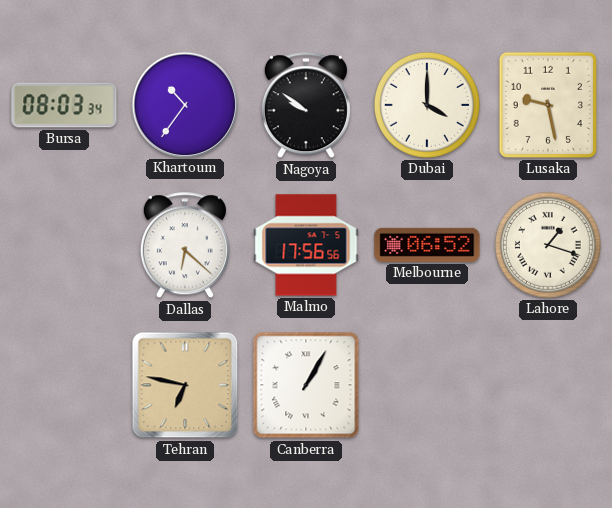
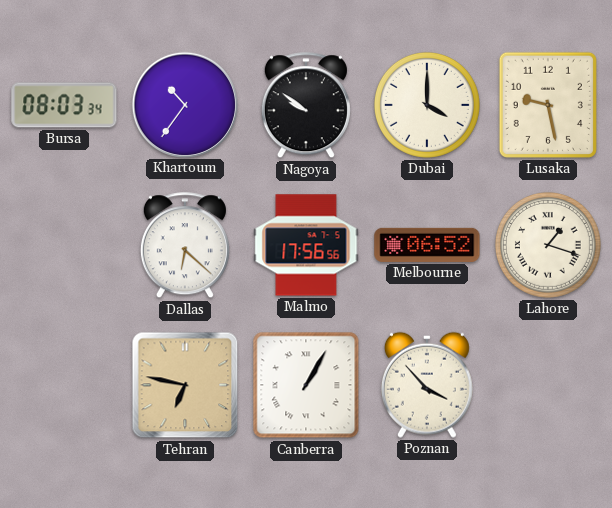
Poznan: none -> 3:53
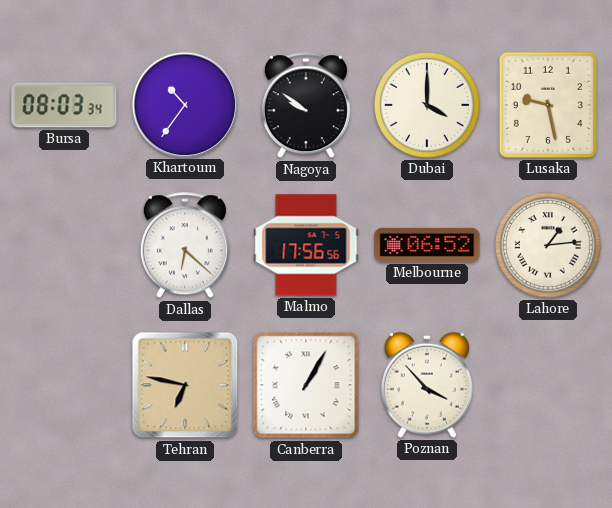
Lahore: 1:18 -> 1:14
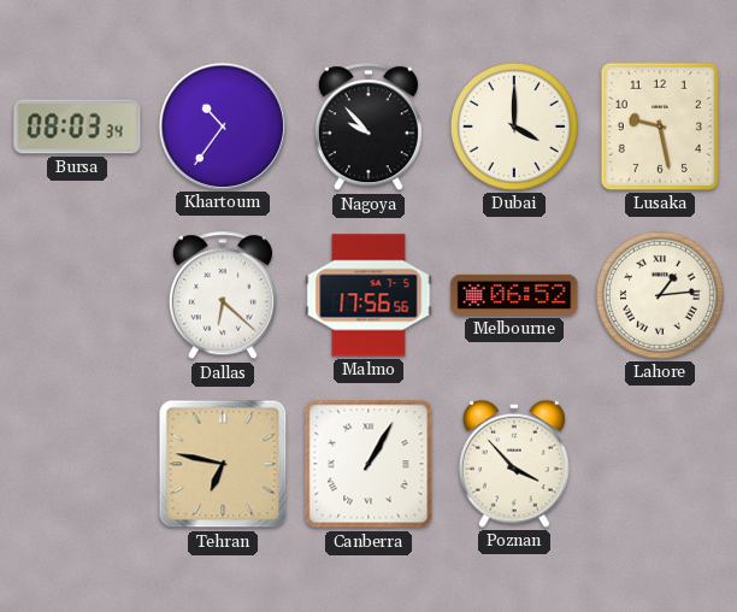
Nagoya: 9:51 -> 9:53
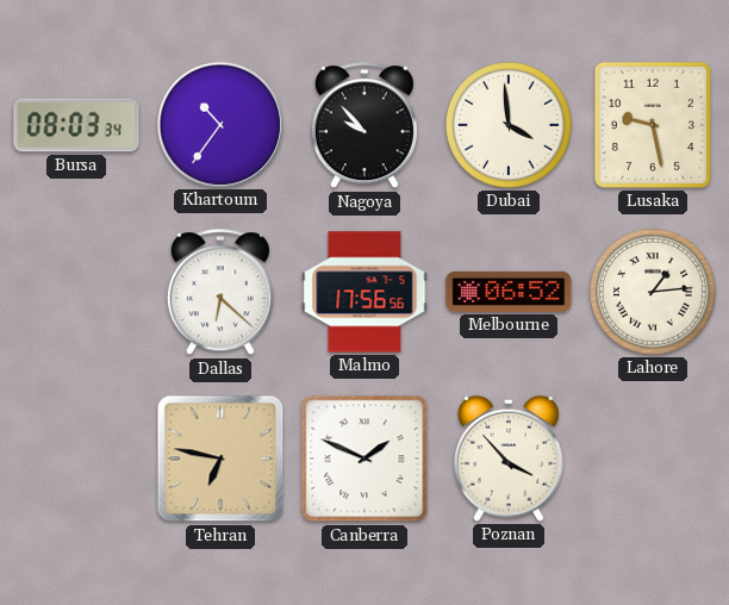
Dubai: 4:00 -> 3:59
Canberra: 1:05 -> 1:49
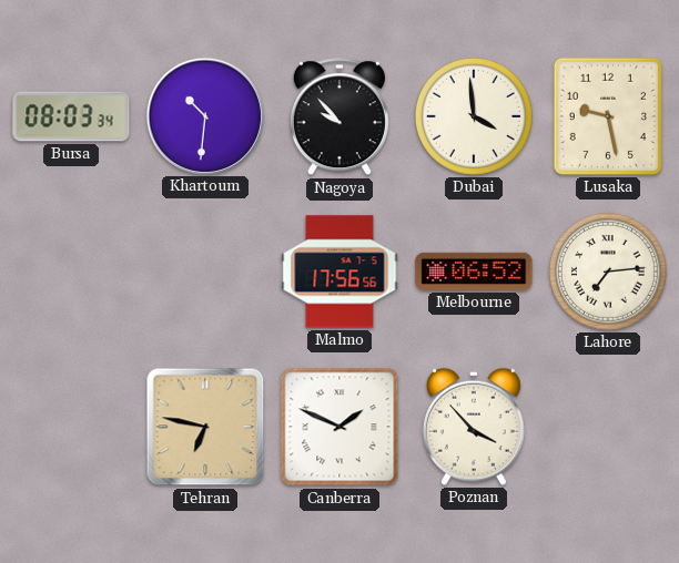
Khartoum: 10:36 -> 10:31
Dallas: 6:22 -> none
Lahore: 1:14 -> 7:14
